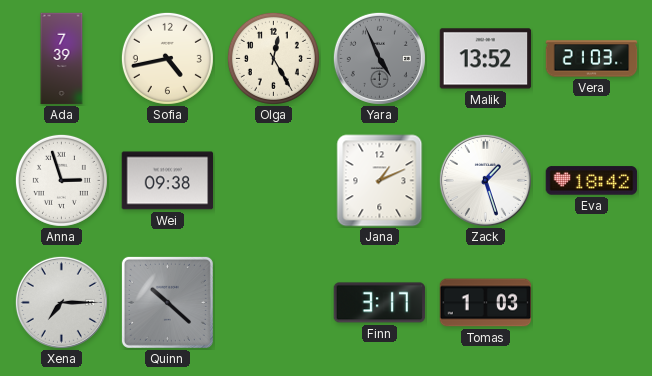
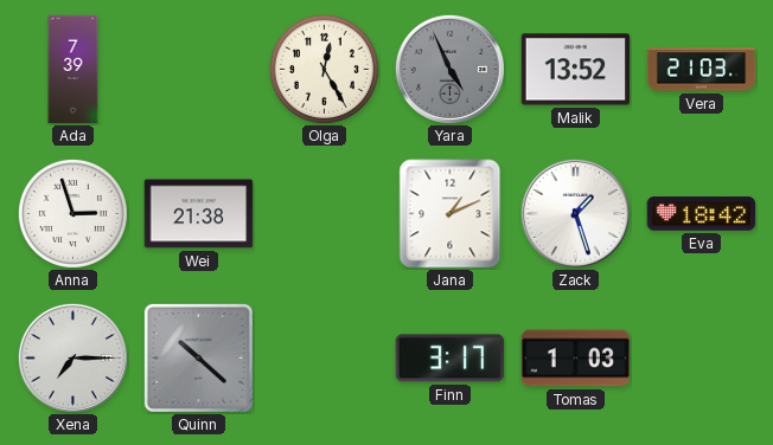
Sofia: 4:43 -> none
Wei: 09:38 -> 21:38
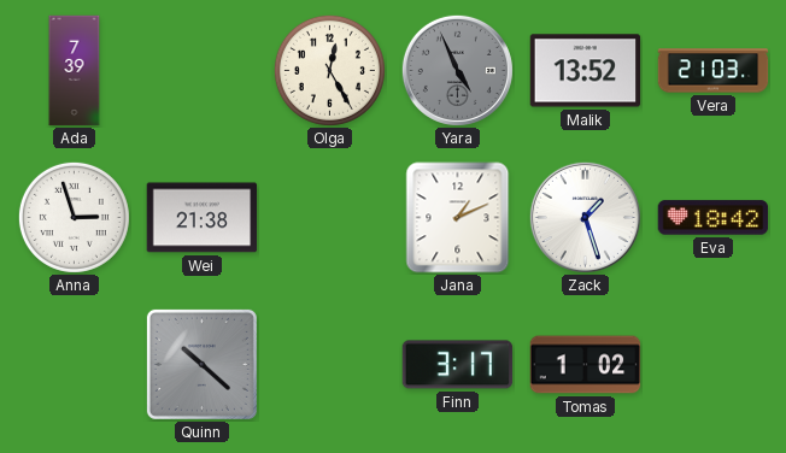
Xena: 7:15 -> none
Tomas: 1:03 -> 1:02
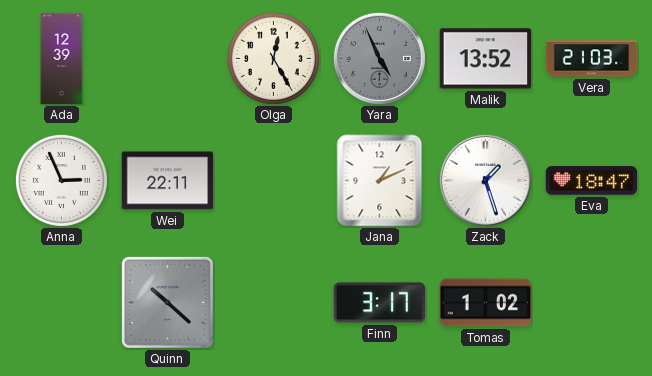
Ada: 7:39 -> 12:39
Anna: 2:57 -> 2:56
Wei: 21:38 -> 22:11
Eva: 18:42 -> 18:47
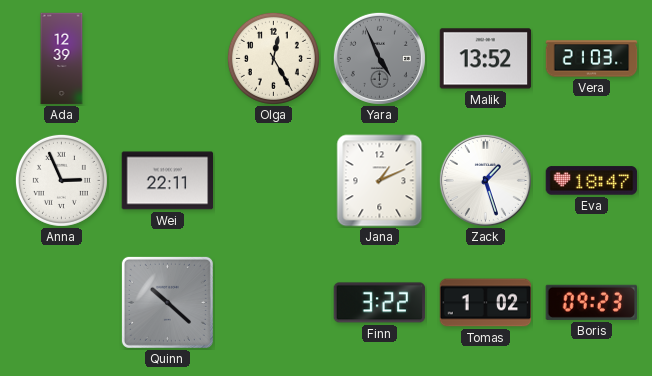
Finn: 3:17 -> 3:22
Boris: none -> 09:23
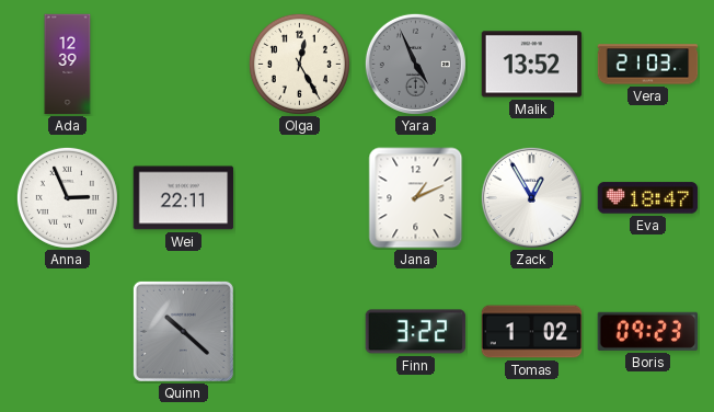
Zack: 1:27 -> 12:55
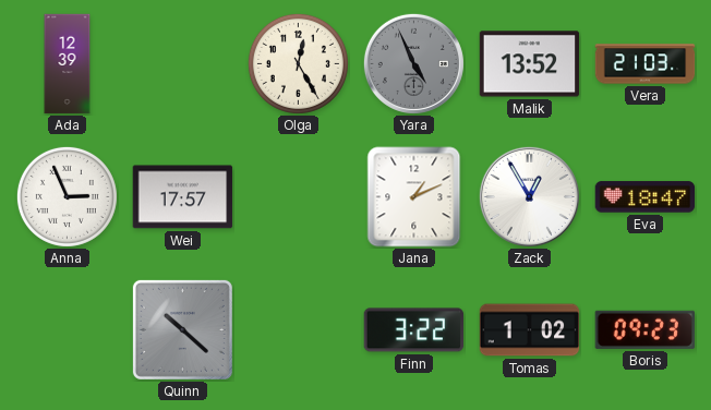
Wei: 22:11 -> 17:57
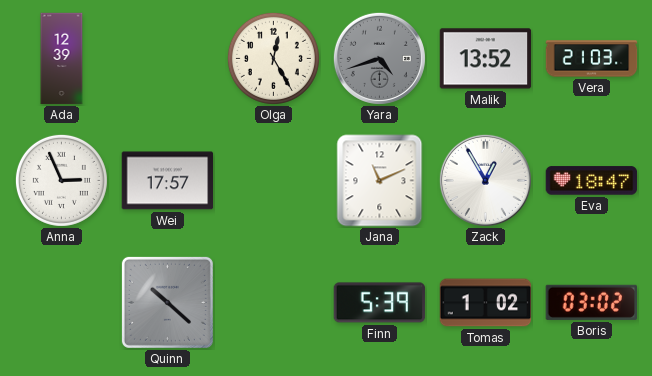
Yara: 4:56 -> 4:42
Jana: 1:11 -> 11:11
Finn: 3:22 -> 5:39
Boris: 09:23 -> 03:02
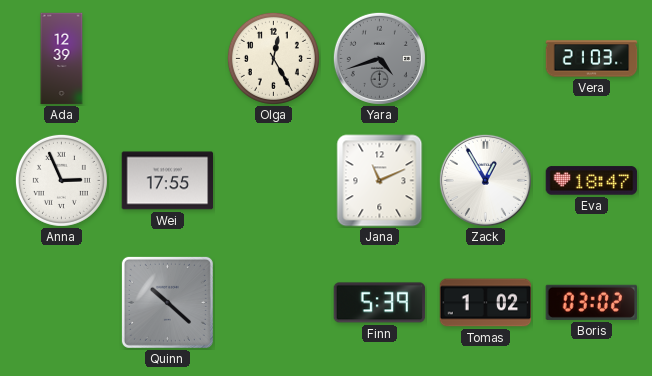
Malik: 13:52 -> none
Wei: 17:57 -> 17:55
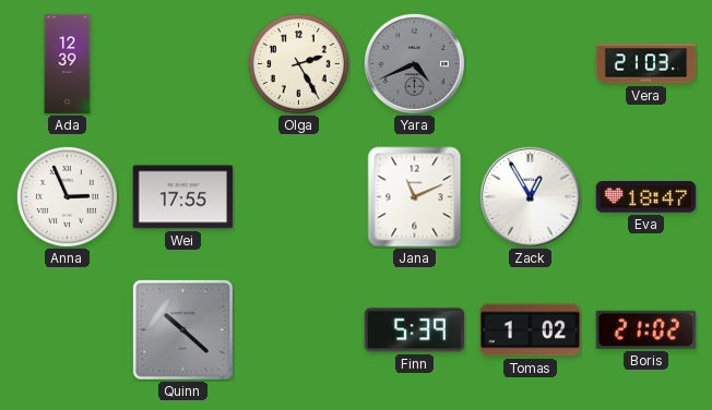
Olga: 12:25 -> 2:25
Yara: 4:42 -> 4:41
Boris: 03:02 -> 21:02
